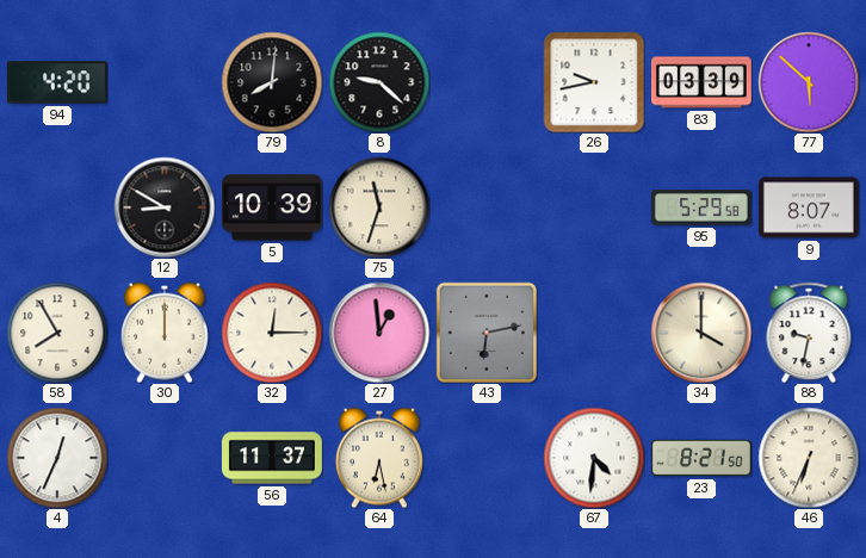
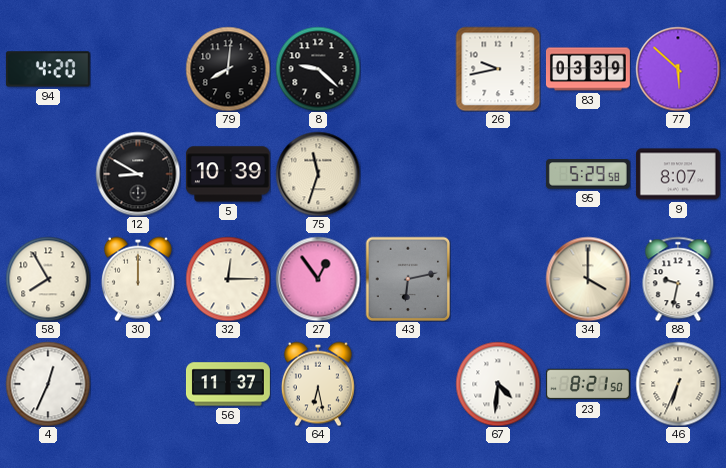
27: 12:59 -> 12:54
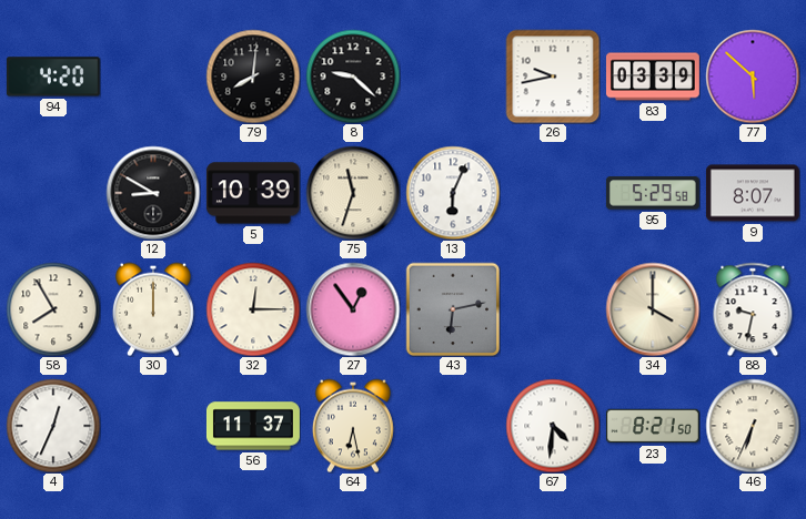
13: none -> 6:04
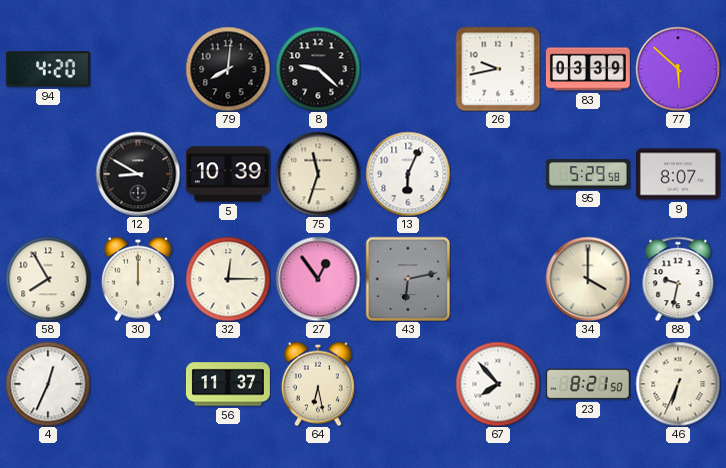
67: 4:31 -> 7:53
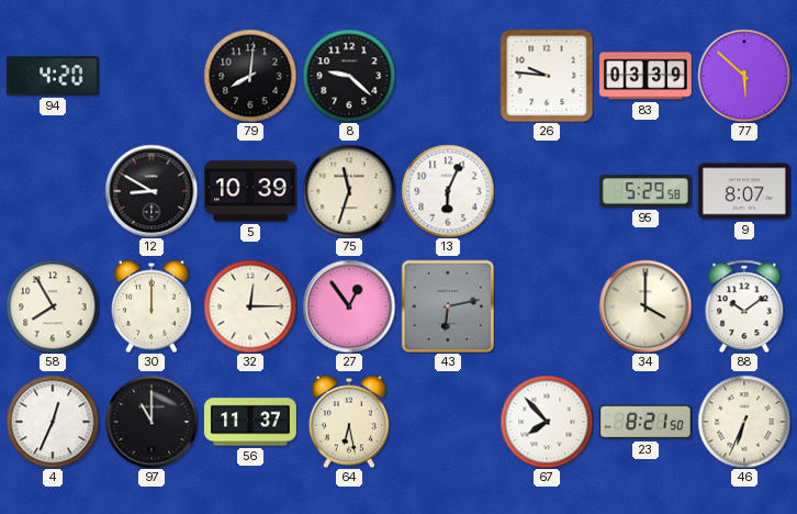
26: 9:43 -> 9:46
88: 9:32 -> 10:09
97: none -> 11:00
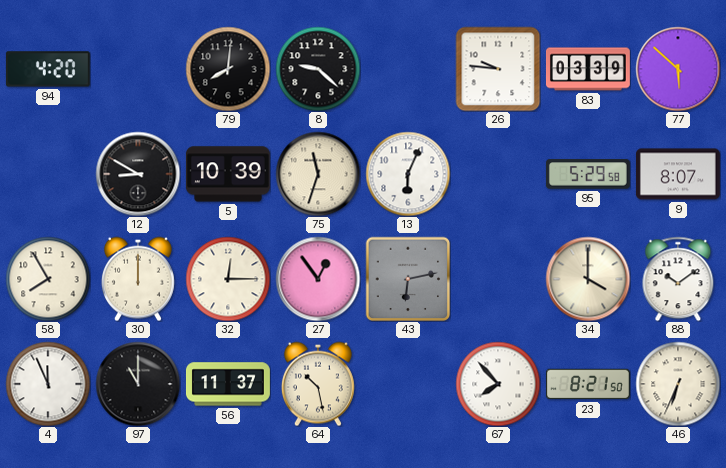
4: 12:34 -> 11:56
64: 6:28 -> 10:28
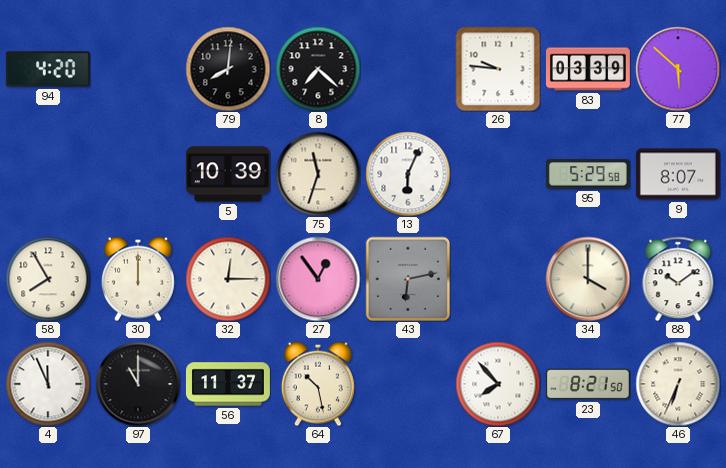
8: 9:22 -> 7:22
12: 8:50 -> none
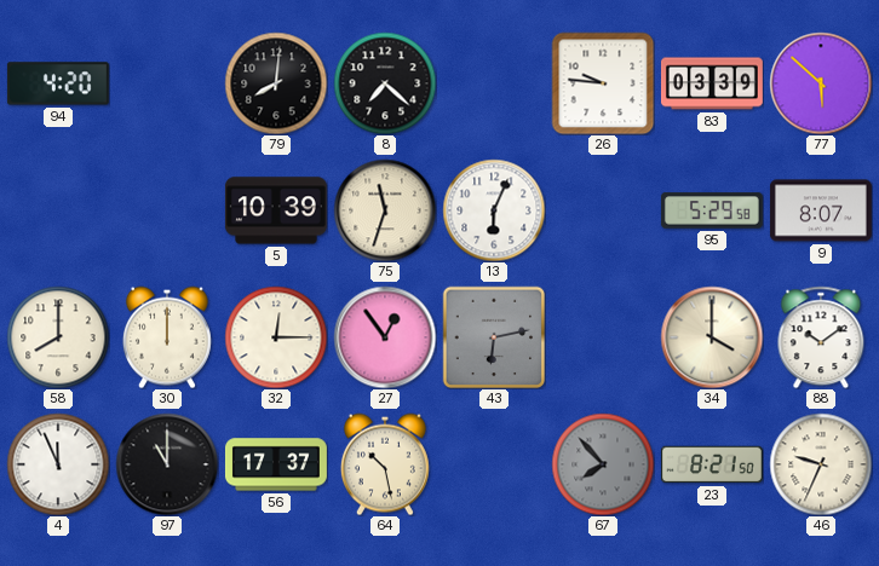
58: 7:55 -> 8:00
56: 11:37 -> 17:37
67 dial: white -> grey
46: 6:34 -> 9:34
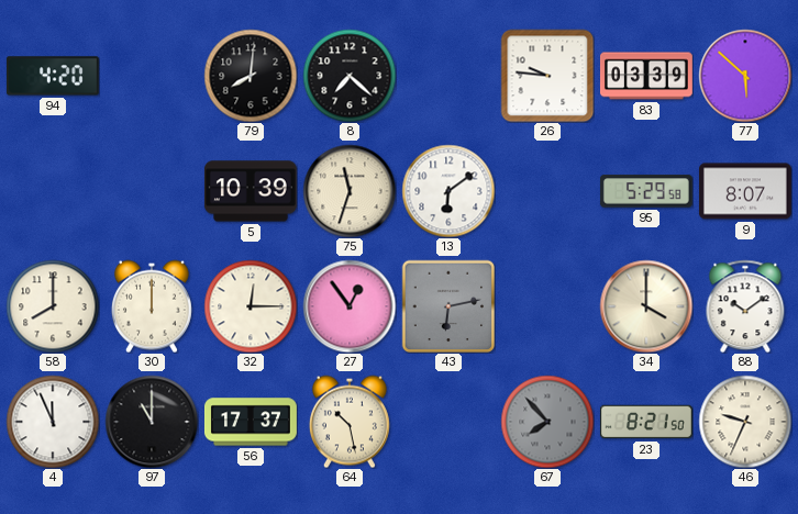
13: 6:04 -> 6:09
